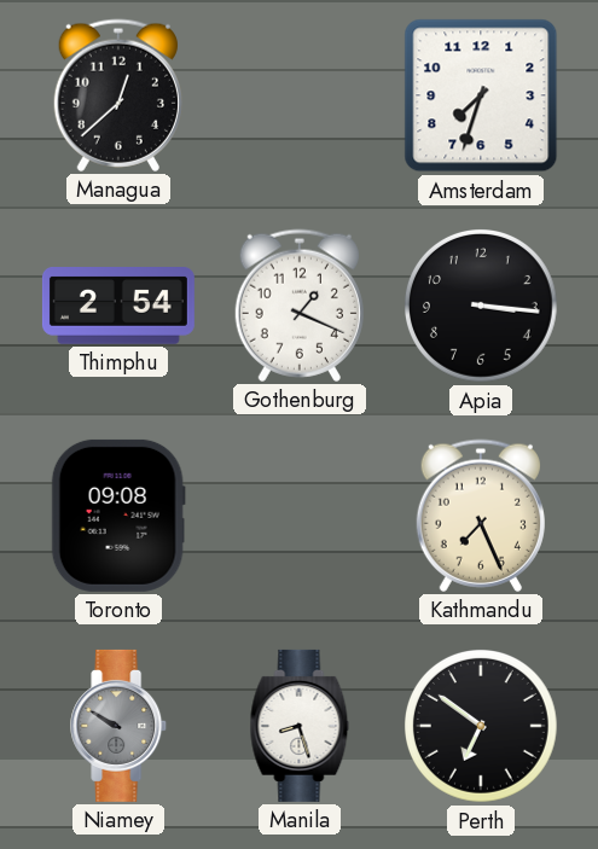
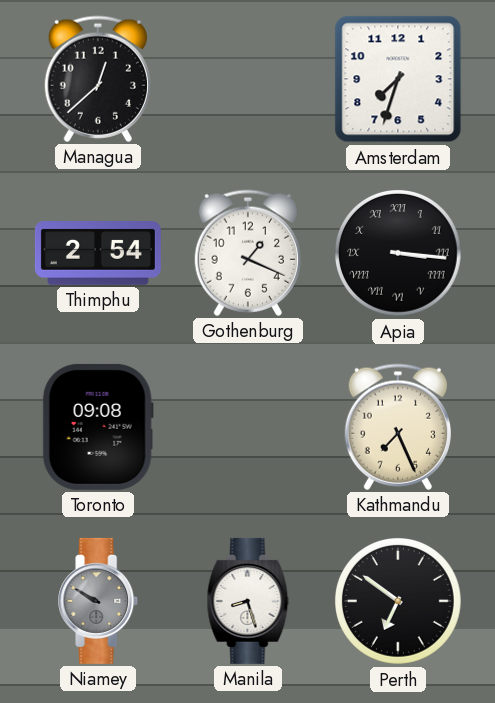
Apia numerals: Arabic -> Roman
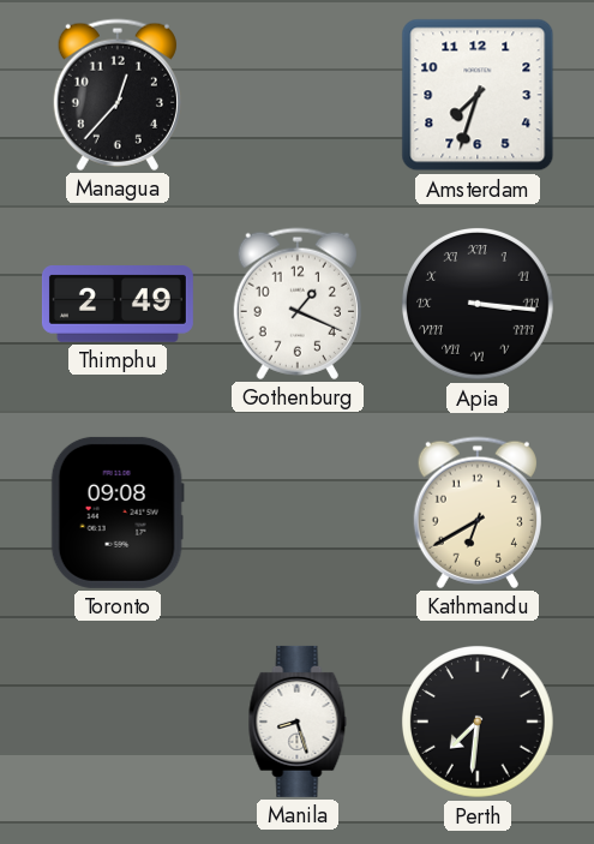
Managua: 12:38 -> 12:37
Thimphu: 2:54 -> 2:49
Kathmandu: 7:26 -> 6:40
Niamey: 9:50 -> none
Perth: 6:51 -> 7:31
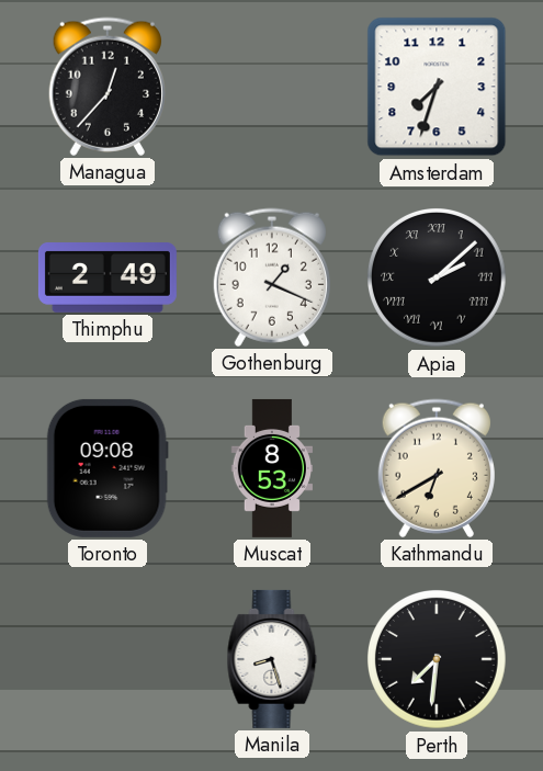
Apia: 3:16 -> 2:08
Muscat: none -> 8:53
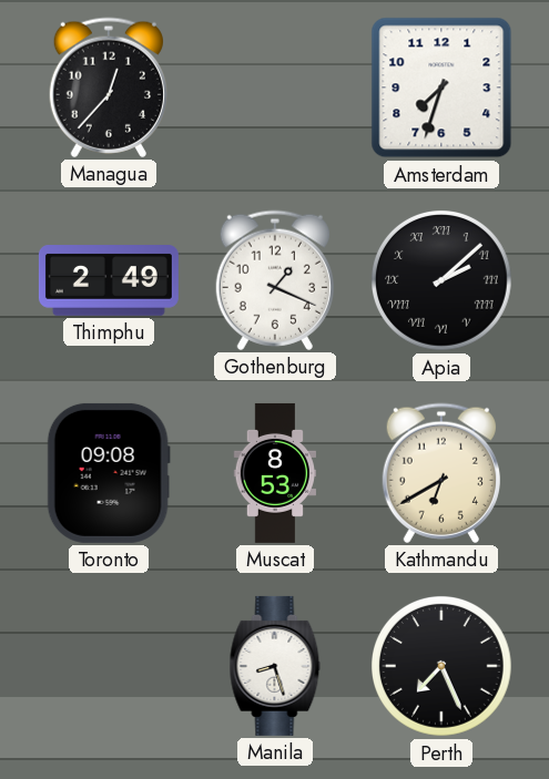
Perth: 7:31 -> 7:26
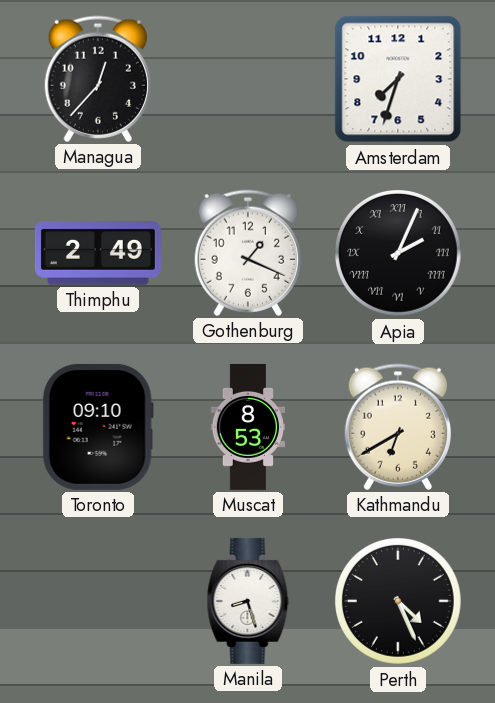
Apia: 2:08 -> 2:04
Toronto: 09:08 -> 09:10
Perth: 7:26 -> 4:26
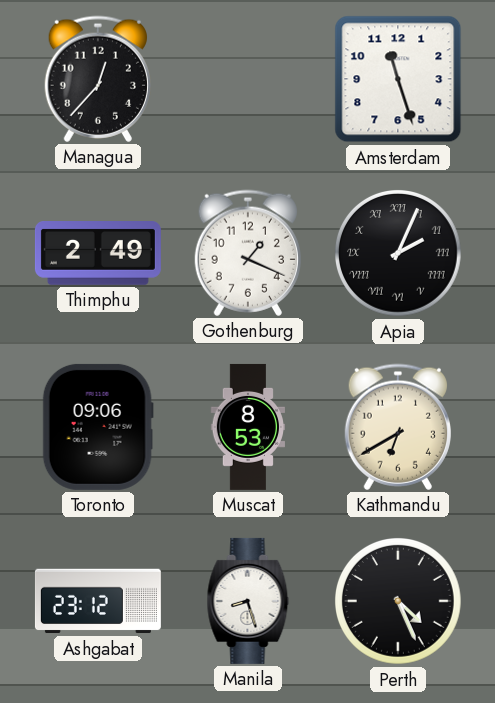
Amsterdam: 7:33 -> 11:27
Toronto: 09:10 -> 09:06
Ashgabat: none -> 23:12
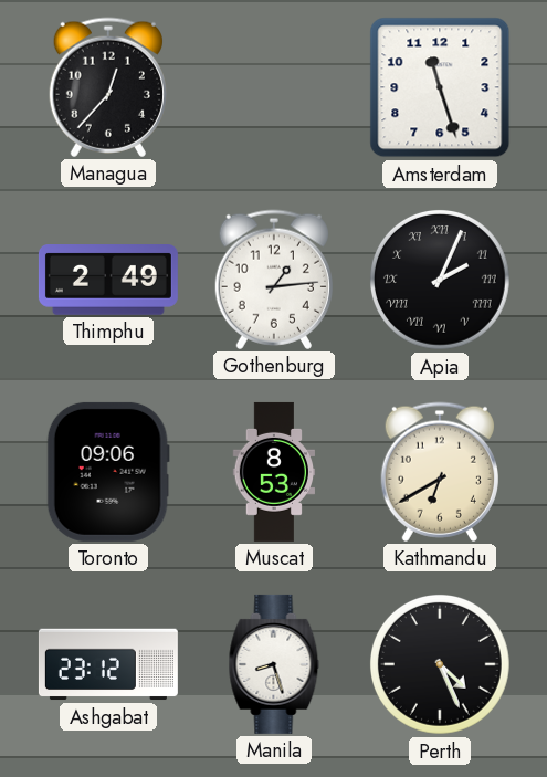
Gothenburg: 1:19 -> 1:14
